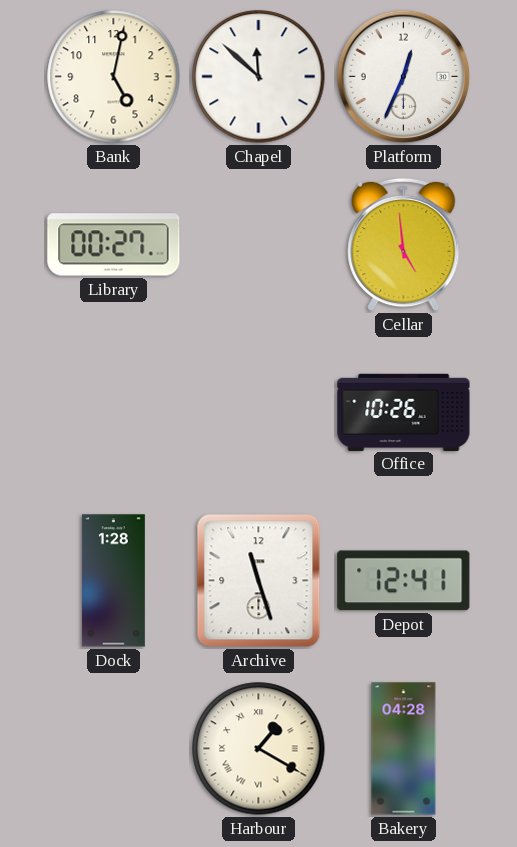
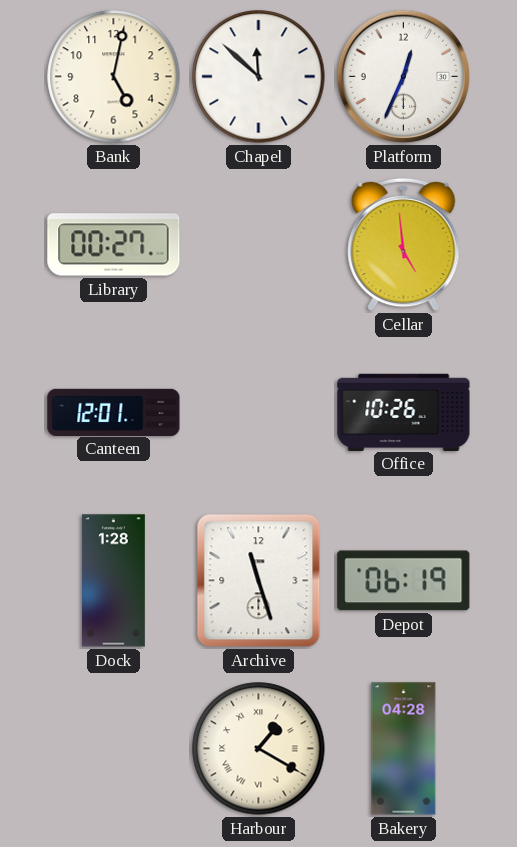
Canteen: none -> 12:01
Depot: 12:41 -> 06:19
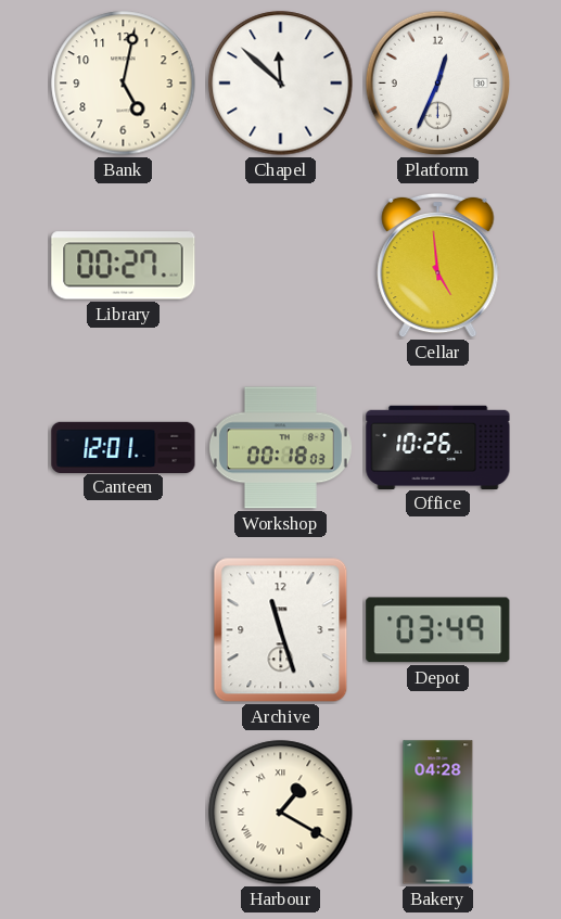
Workshop: none -> 00:18
Dock: 1:28 -> none
Depot: 06:19 -> 03:49
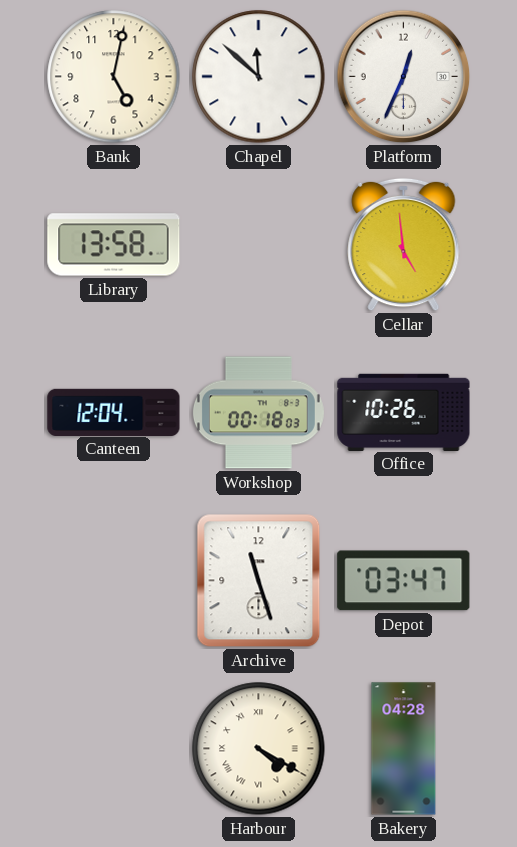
Library: 00:27 -> 13:58
Canteen: 12:01 -> 12:04
Depot: 03:49 -> 03:47
Harbour: 1:20 -> 4:20
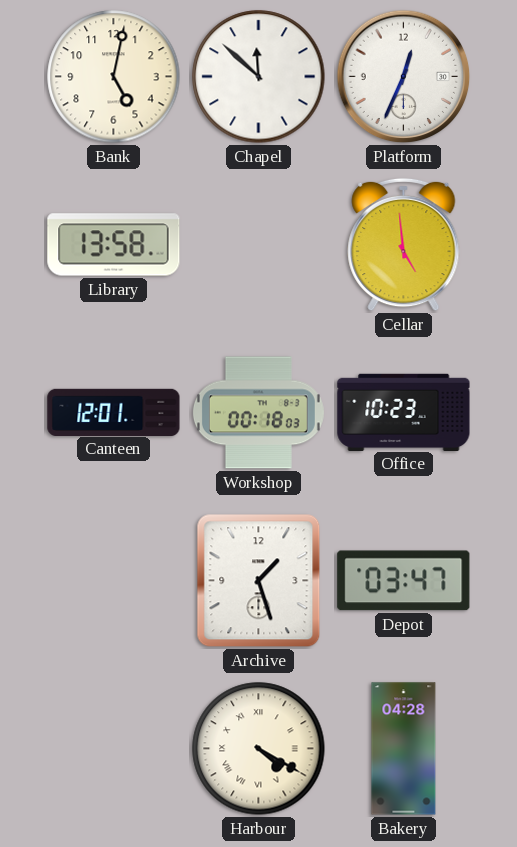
Canteen: 12:04 -> 12:01
Office: 10:26 -> 10:23
Archive: 11:27 -> 1:27
